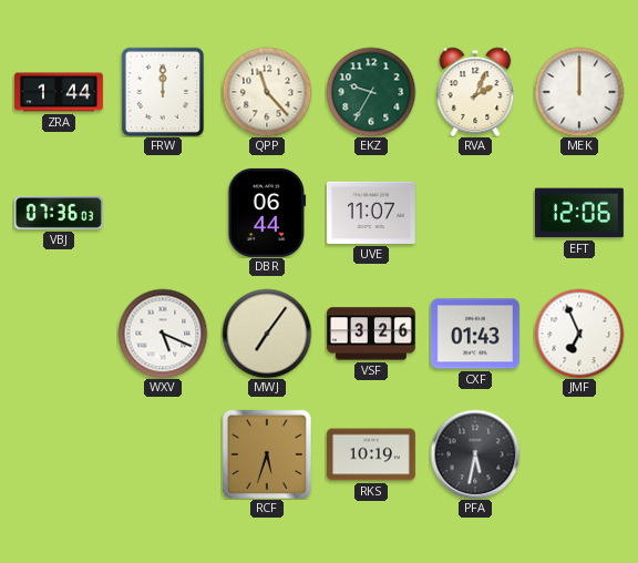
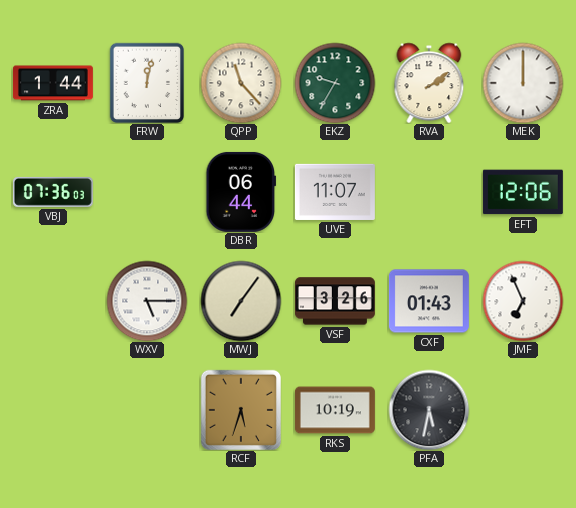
FRW: 12:00 -> 12:02
RVA: 2:04 -> 2:09
WXV: 5:19 -> 5:15
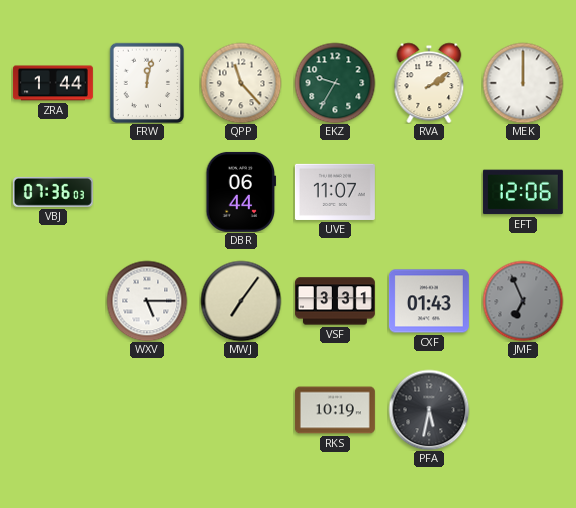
VSF: 3:26 -> 3:31
JMF dial: white -> grey
RCF: 5:33 -> none
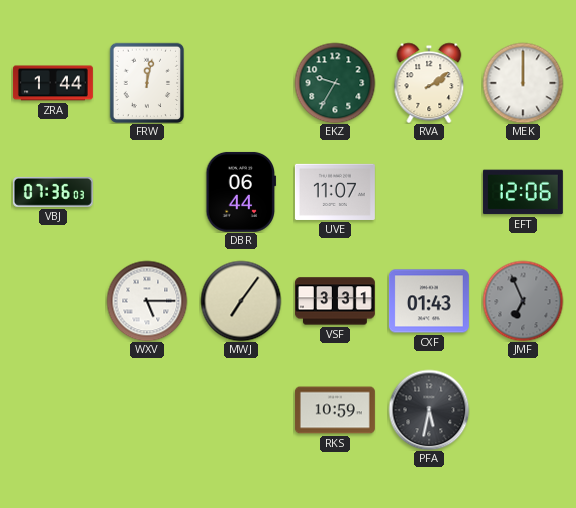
QPP: 11:23 -> none
RKS: 10:19 -> 10:59
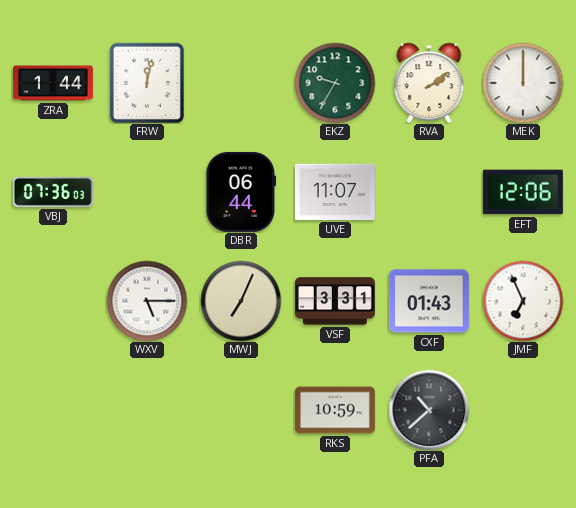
MWJ: 7:06 -> 7:04
JMF dial: grey -> white
PFA: 5:32 -> 10:38
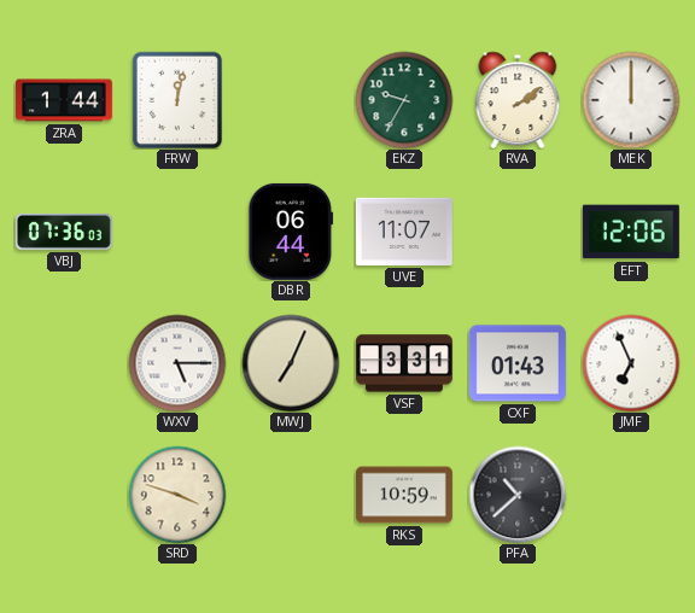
SRD: none -> 3:48
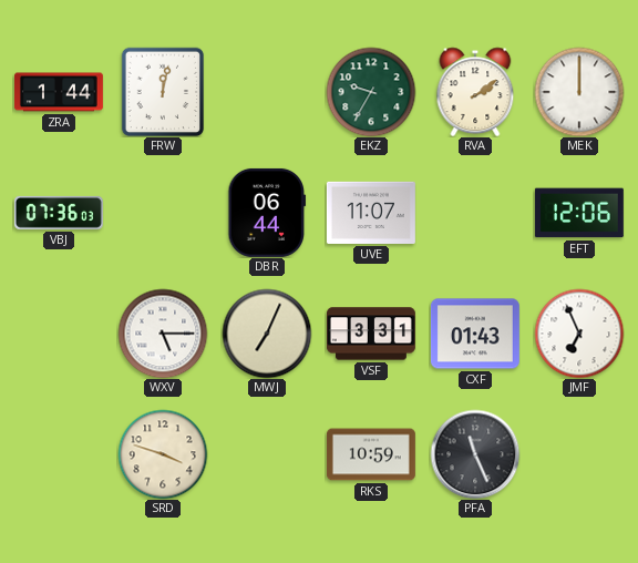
PFA: 10:38 -> 11:26
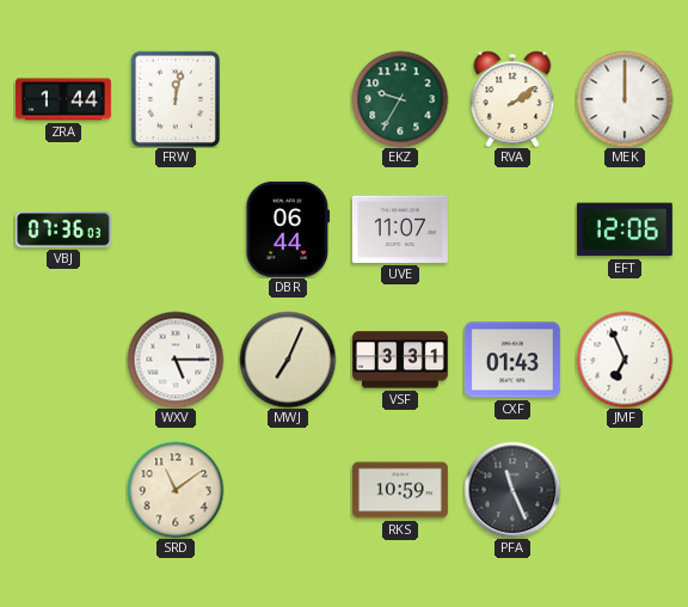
SRD: 3:48 -> 11:09
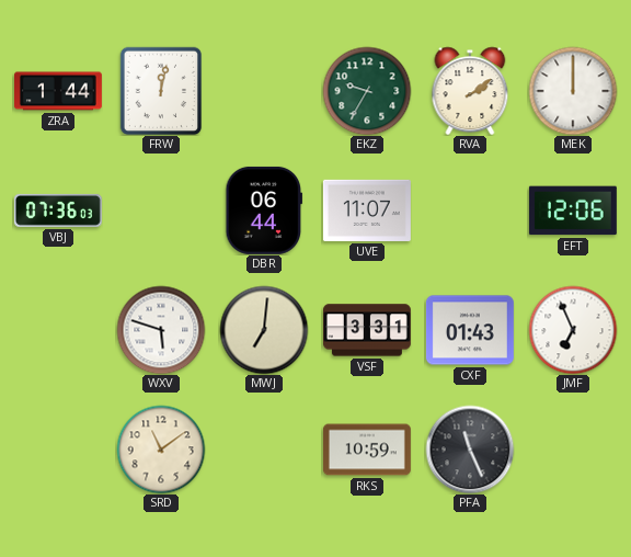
WXV: 5:15 -> 5:48
MWJ: 7:04 -> 7:01
